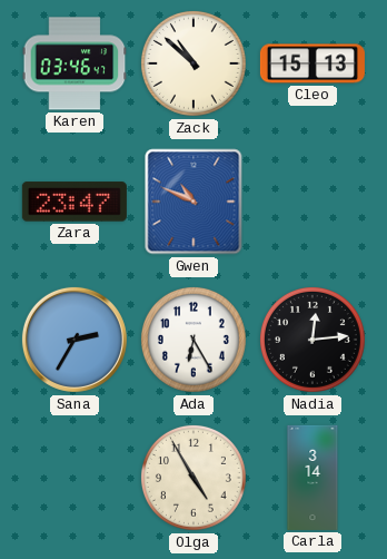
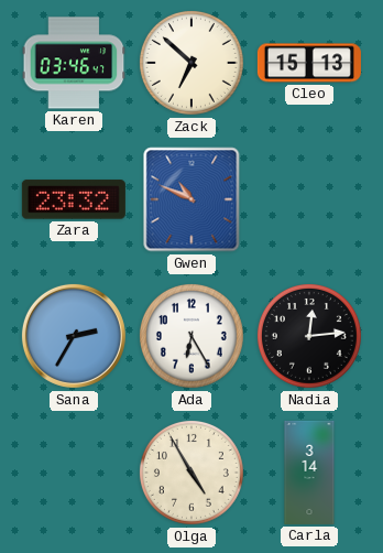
Zack: 10:52 -> 6:52
Zara: 23:47 -> 23:32
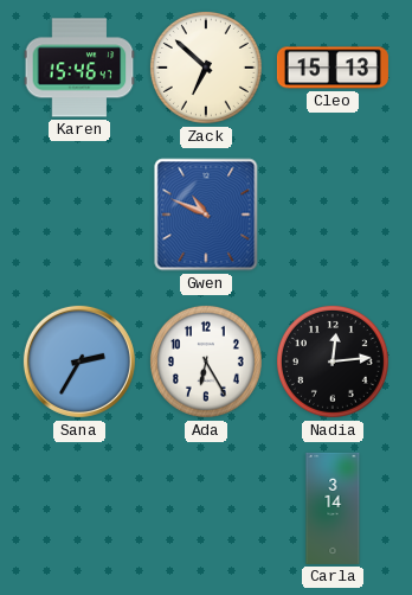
Karen: 03:46 -> 15:46
Zara: 23:32 -> none
Olga: 4:55 -> none
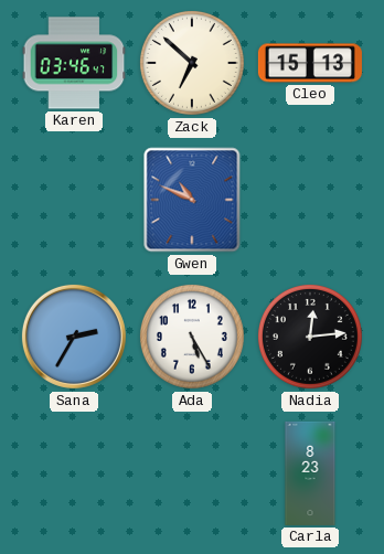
Karen: 15:46 -> 03:46
Ada: 6:25 -> 5:25
Carla: 3:14 -> 8:23
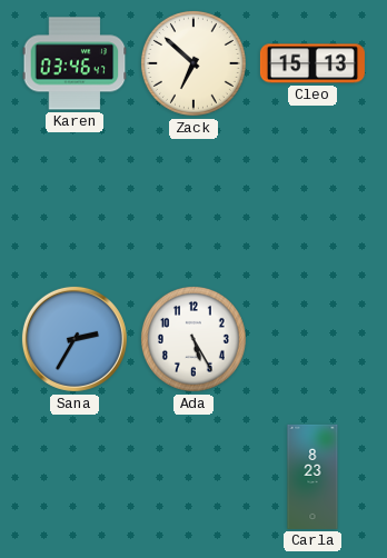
Gwen: 10:49 -> none
Nadia: 12:14 -> none
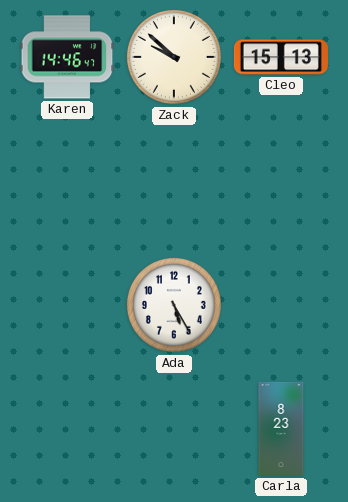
Karen: 03:46 -> 14:46
Zack: 6:52 -> 9:52
Sana: 2:35 -> none
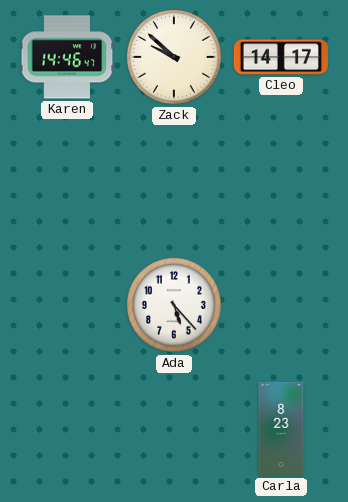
Cleo: 15:13 -> 14:17
Ada: 5:25 -> 5:23
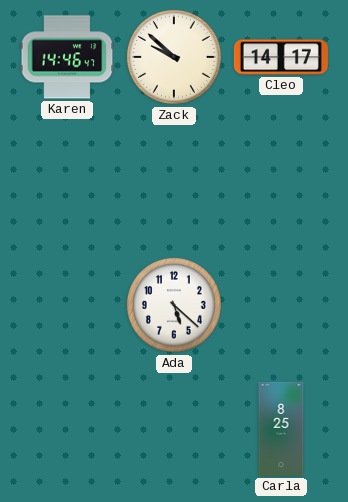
Ada: 5:23 -> 5:22
Carla: 8:23 -> 8:25
